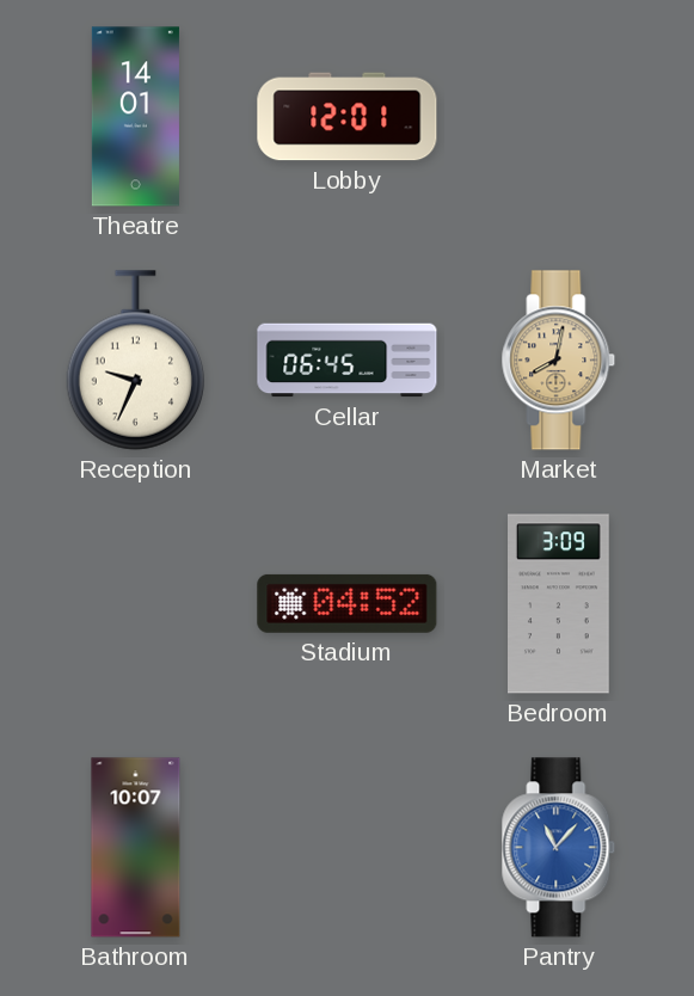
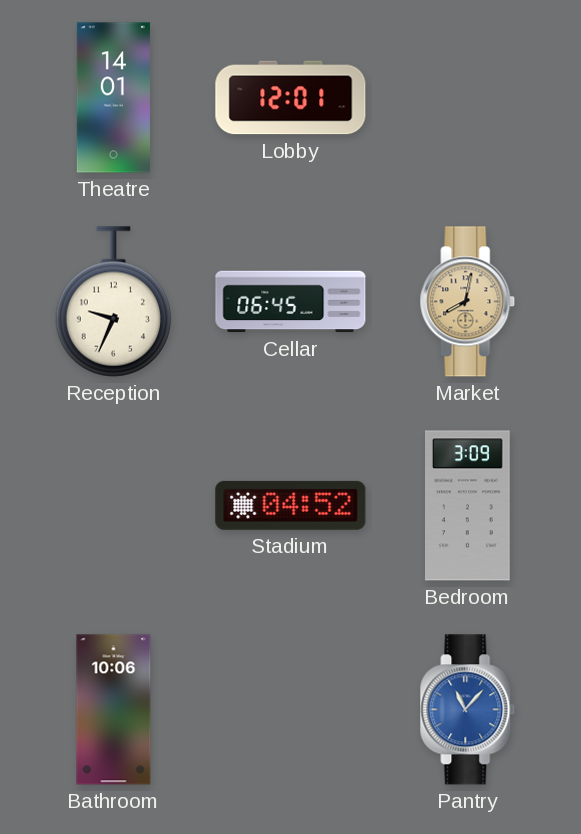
Bathroom: 10:07 -> 10:06
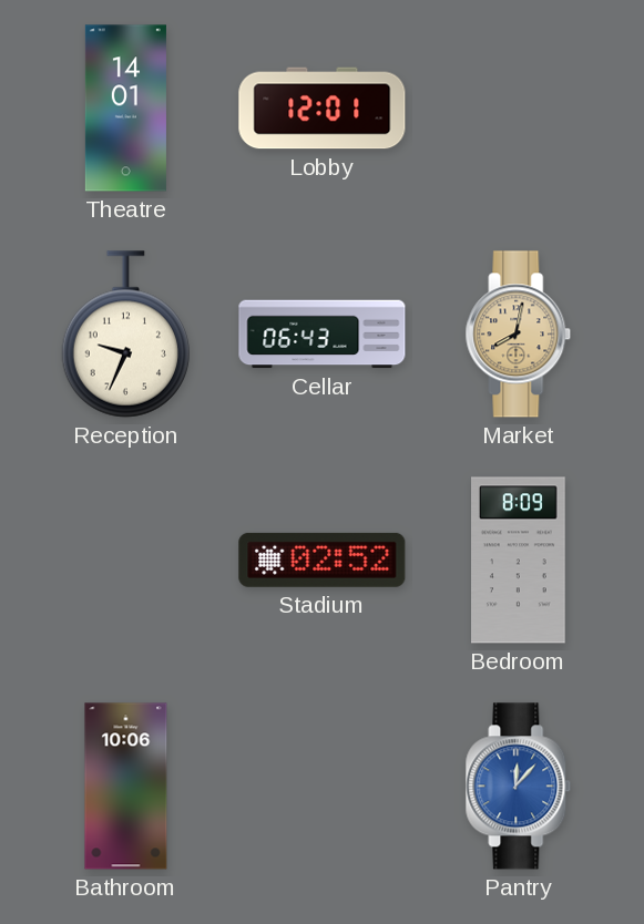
Cellar: 06:45 -> 06:43
Stadium: 04:52 -> 02:52
Bedroom: 3:09 -> 8:09
Pantry: 11:07 -> 12:07
